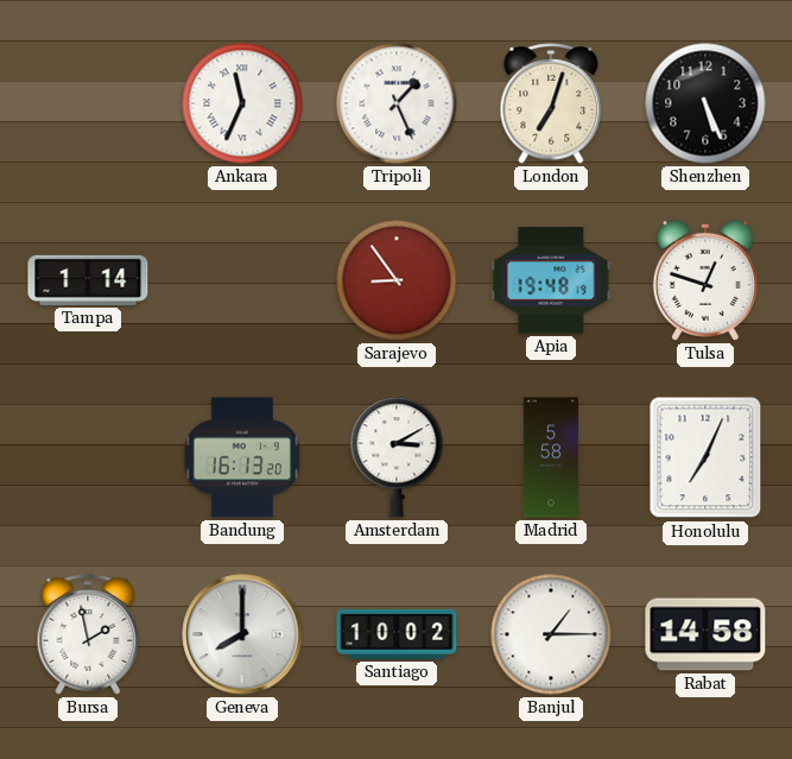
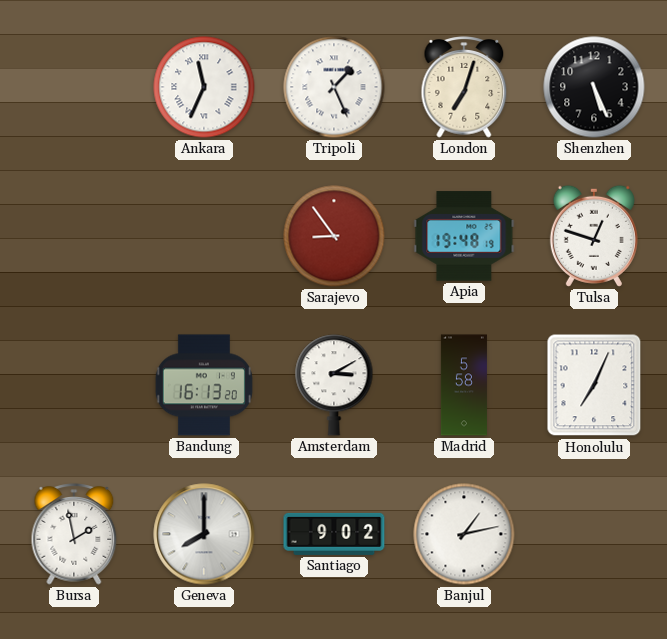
Tampa: 1:14 -> none
Santiago: 10:02 -> 9:02
Banjul: 1:15 -> 1:13
Rabat: 14:58 -> none
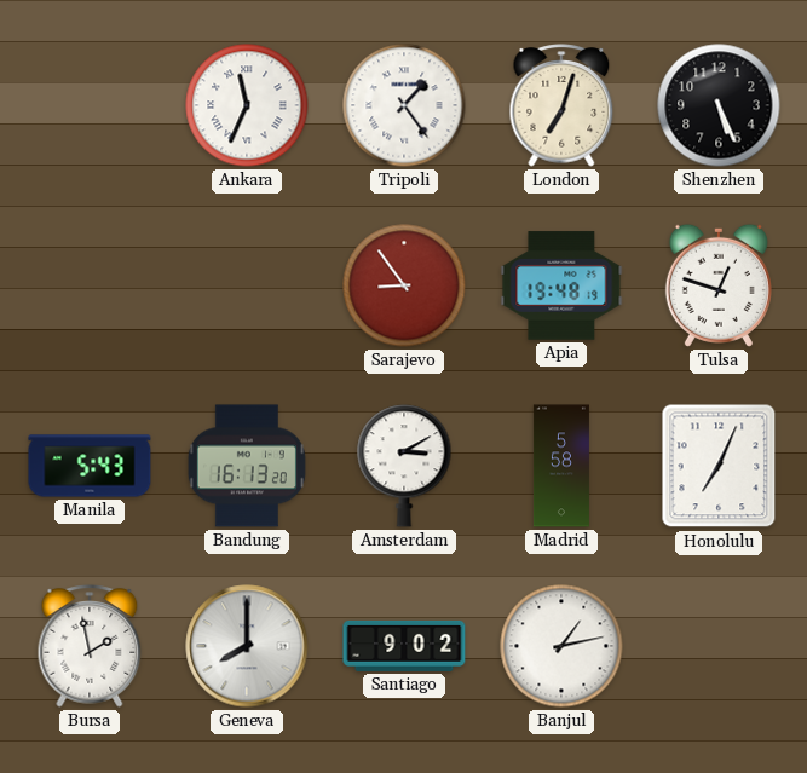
Tripoli: 1:26 -> 1:24
Manila: none -> 5:43
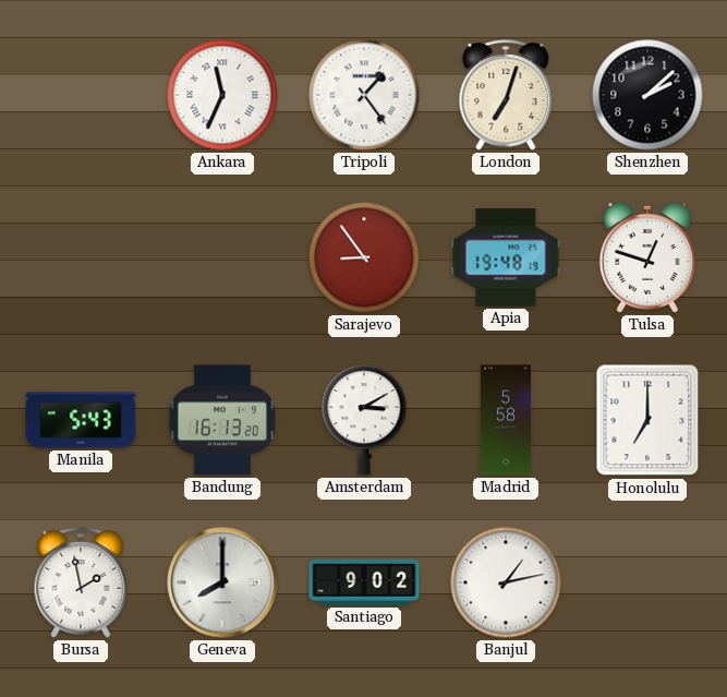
Shenzhen: 5:26 -> 2:08
Honolulu: 7:04 -> 7:00
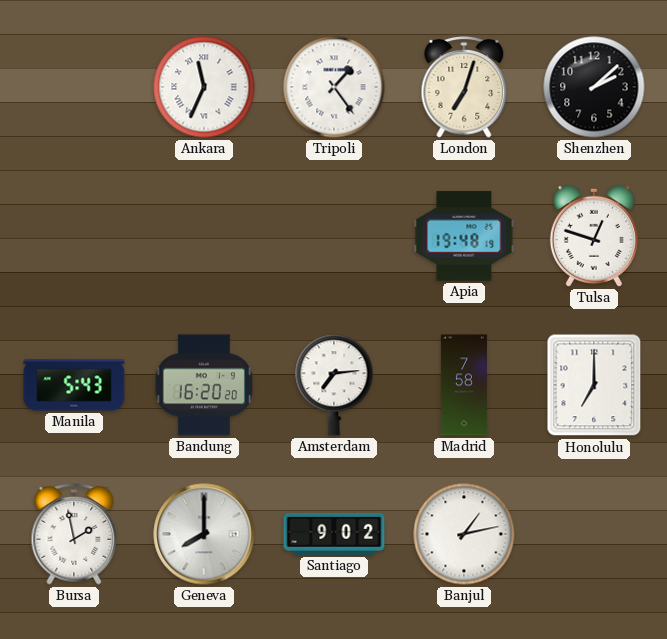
Sarajevo: 8:54 -> none
Bandung: 16:13 -> 16:20
Amsterdam: 3:10 -> 7:14
Madrid: 5:58 -> 7:58
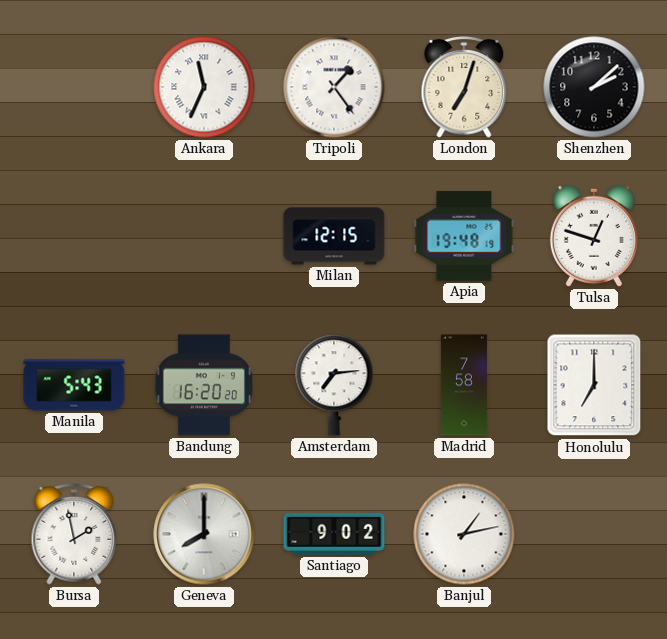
Milan: none -> 12:15
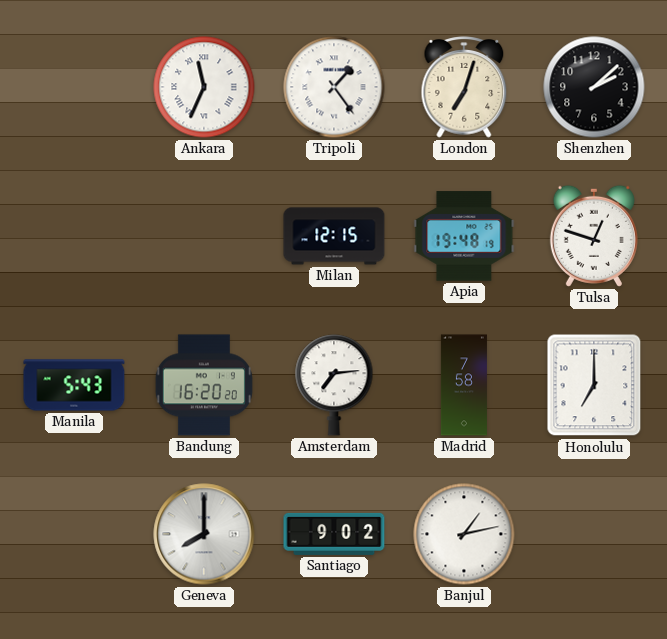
Bursa: 1:58 -> none
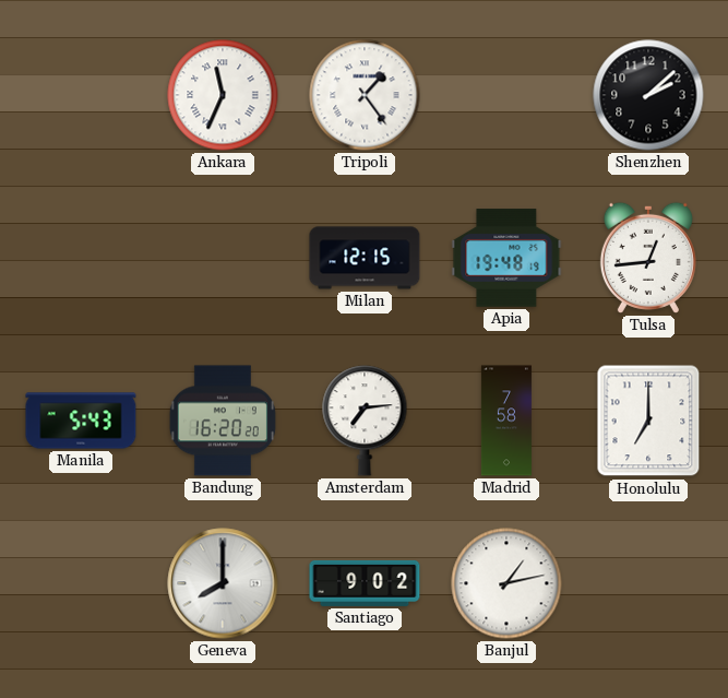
London: 7:03 -> none
Tulsa: 12:48 -> 12:44
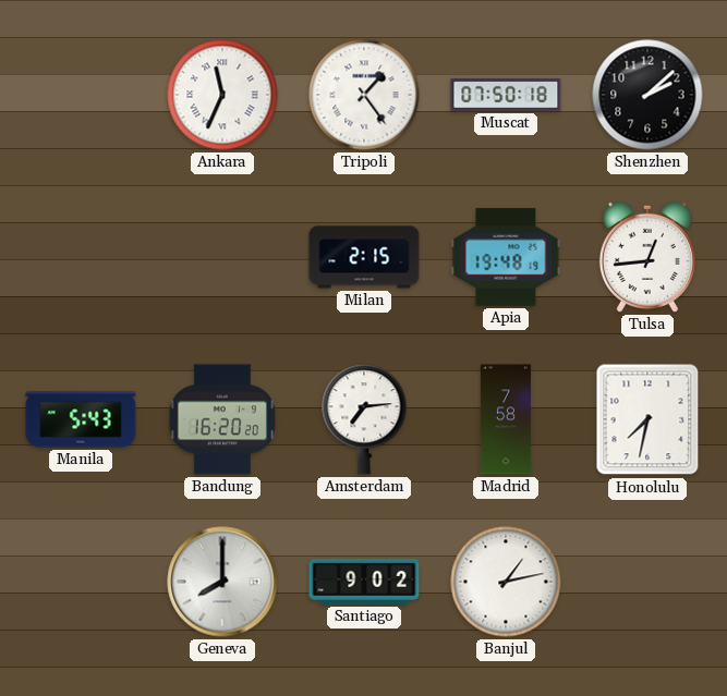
Muscat: none -> 07:50
Milan: 12:15 -> 2:15
Honolulu: 7:00 -> 7:32
